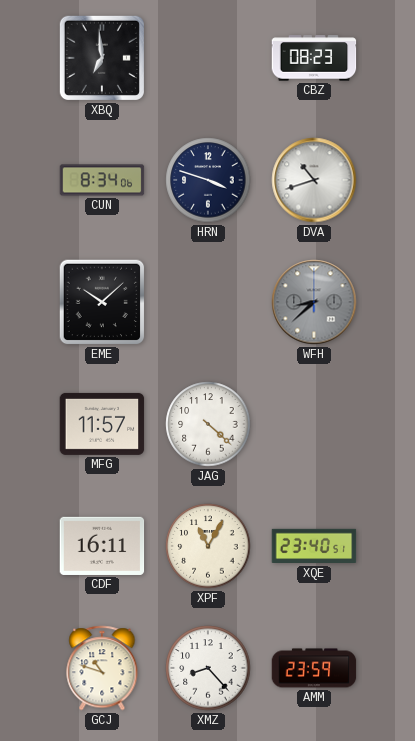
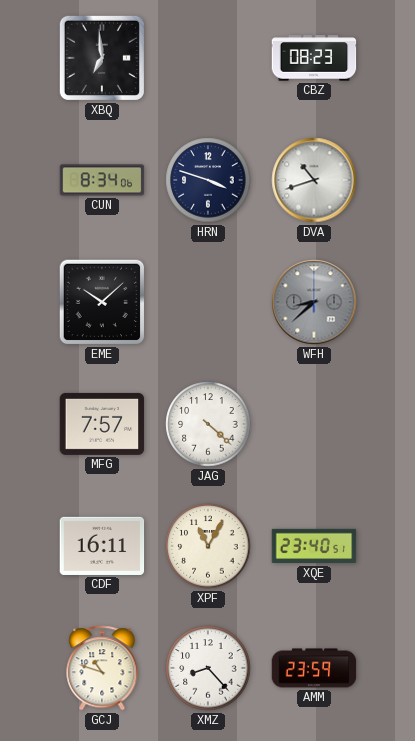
MFG: 11:57 -> 7:57
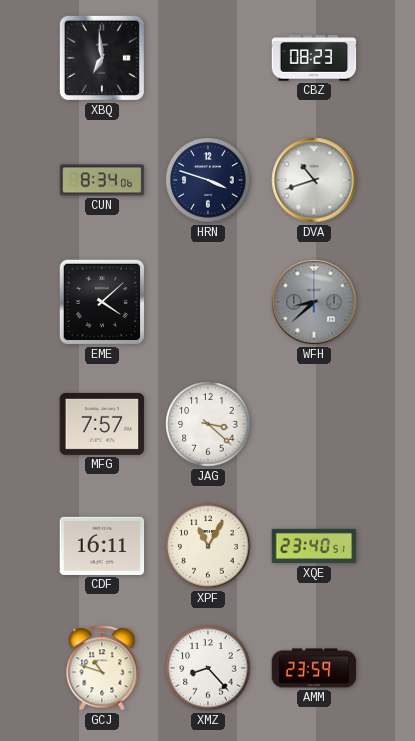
EME: 10:08 -> 4:08
JAG: 4:22 -> 3:22
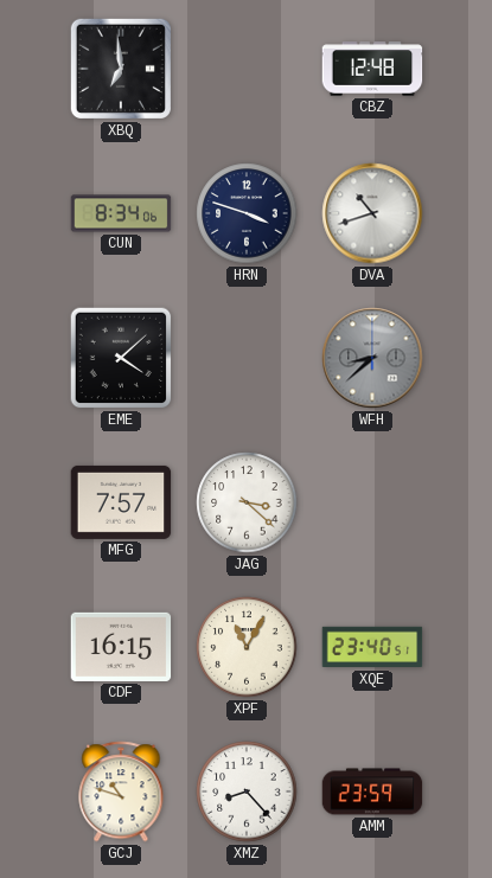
CBZ: 08:23 -> 12:48
CDF: 16:11 -> 16:15
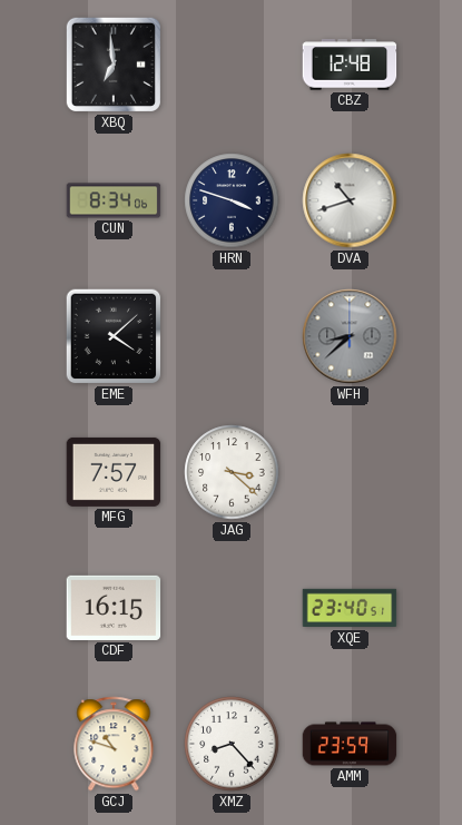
XPF: 11:05 -> none
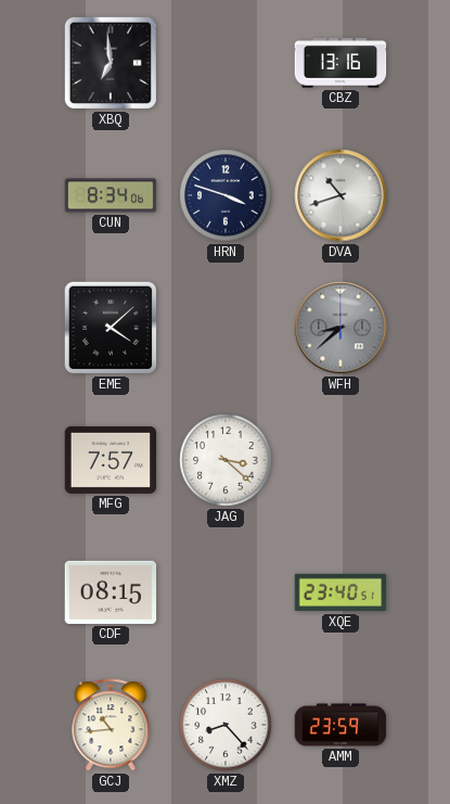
CBZ: 12:48 -> 13:16
CDF: 16:15 -> 08:15
GCJ: 10:48 -> 10:44
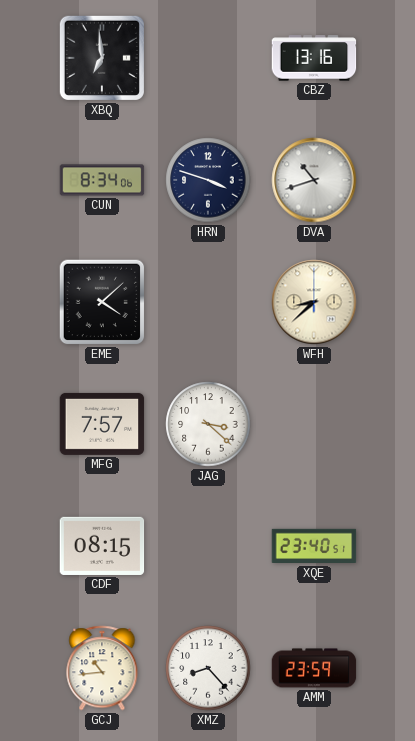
WFH dial: grey -> cream
